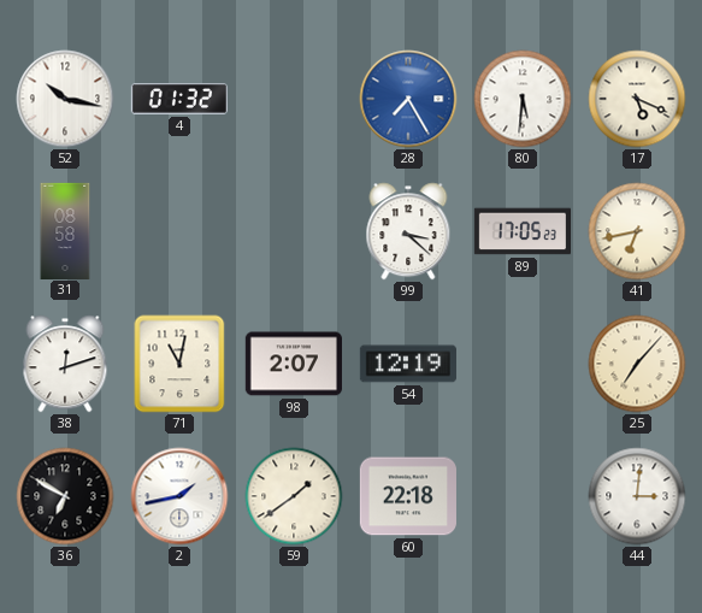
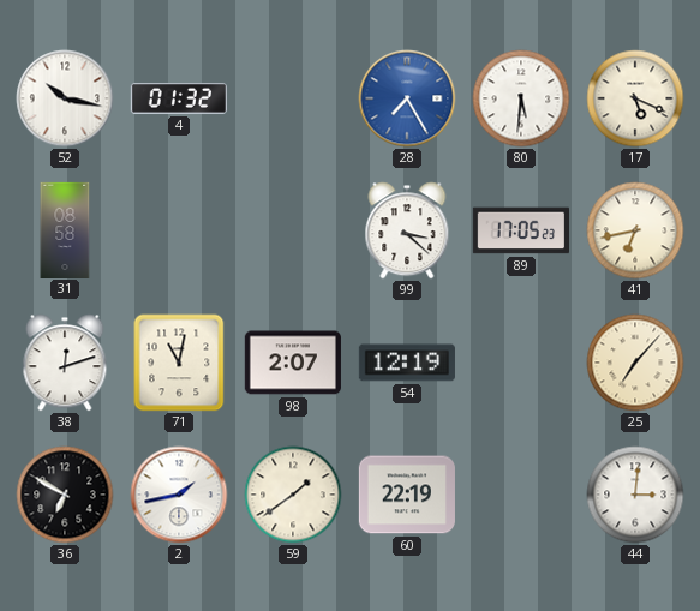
60: 22:18 -> 22:19
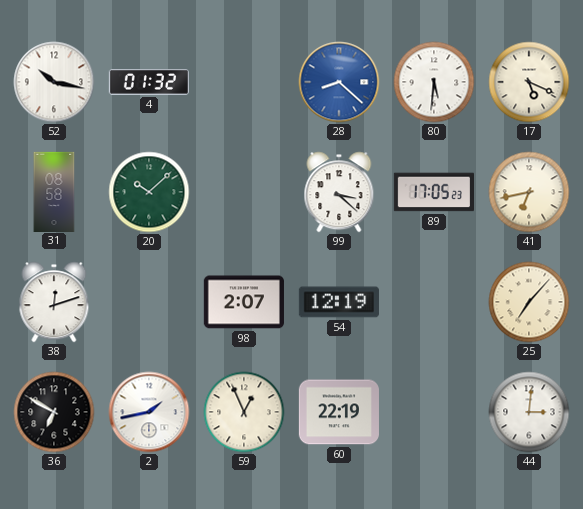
28: 7:25 -> 8:22
20: none -> 10:08
71: 11:02 -> none
59: 1:39 -> 12:56
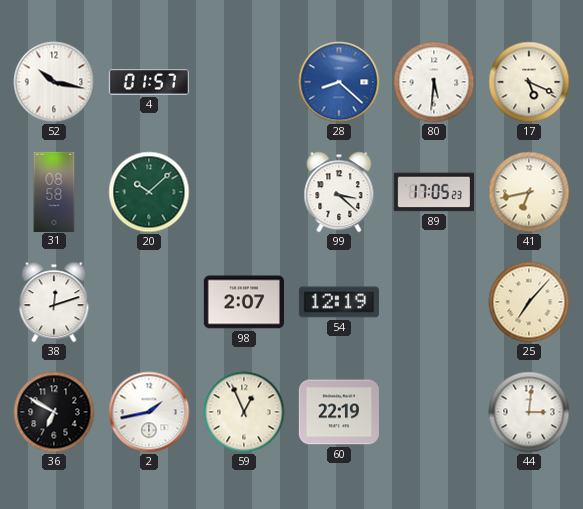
4: 01:32 -> 01:57
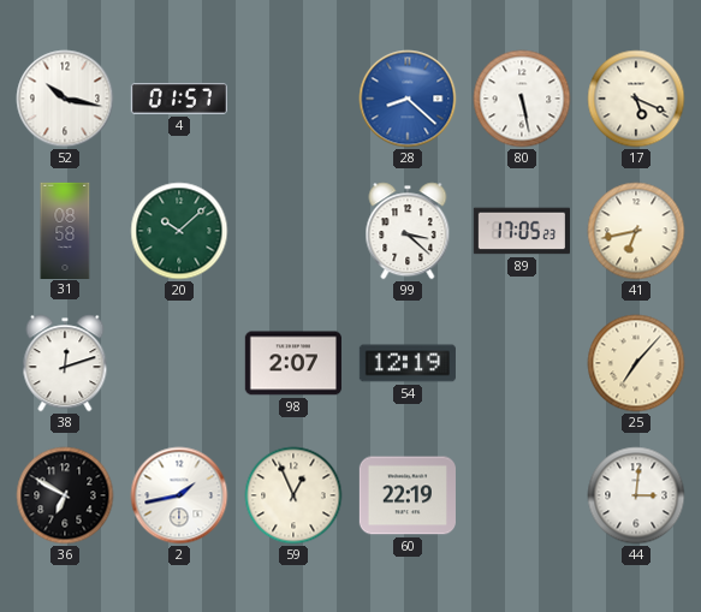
80: 5:31 -> 5:28
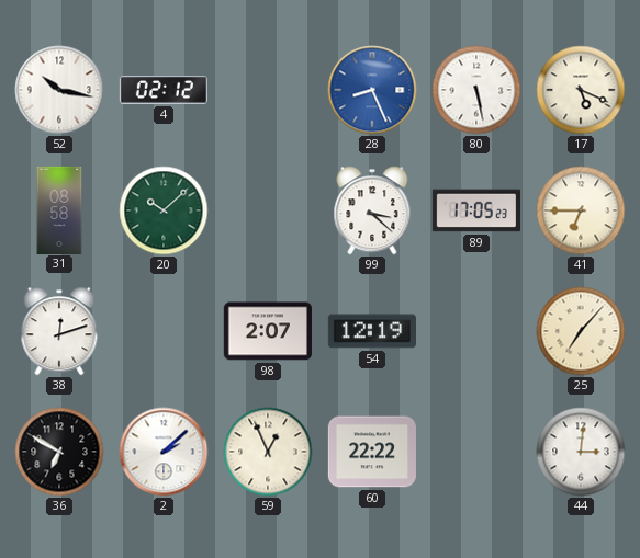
4: 01:57 -> 02:12
28: 8:22 -> 8:26
41: 6:43 -> 6:45
2: 1:43 -> 2:08
60: 22:19 -> 22:22
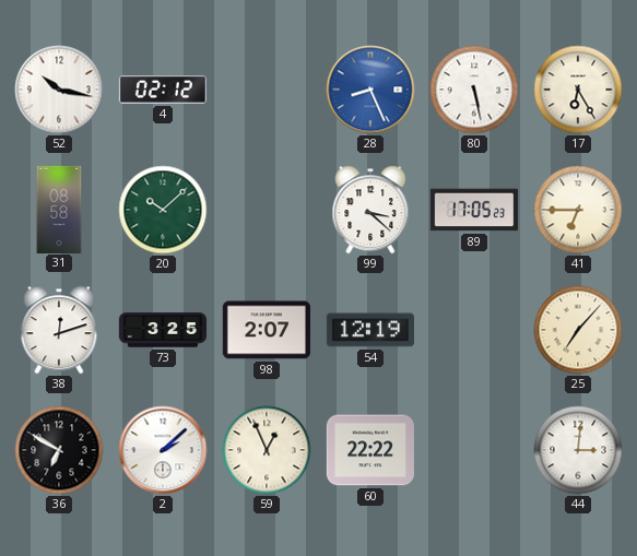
17: 5:19 -> 6:25
73: none -> 3:25
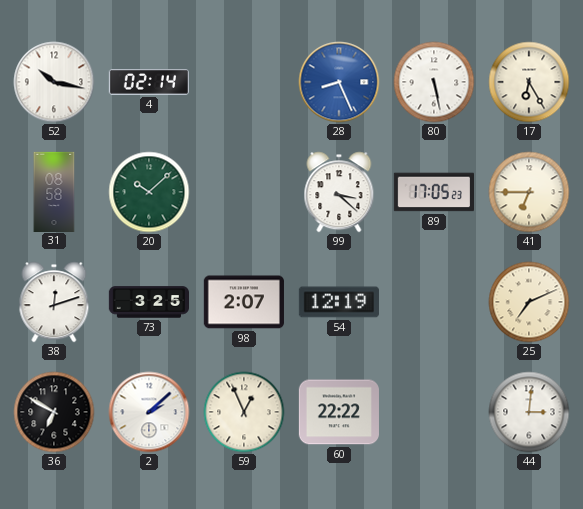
4: 02:12 -> 02:14
25: 7:07 -> 7:11
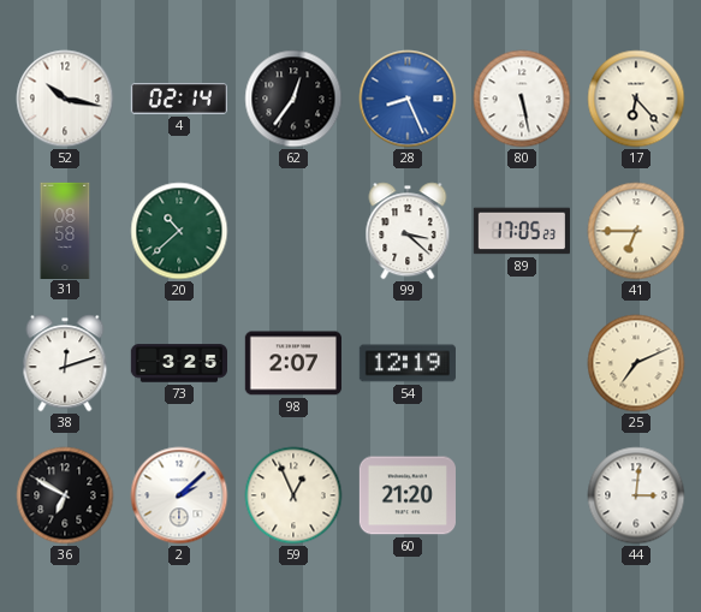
62: none -> 12:36
17: 6:25 -> 6:23
20: 10:08 -> 10:38
60: 22:22 -> 21:20
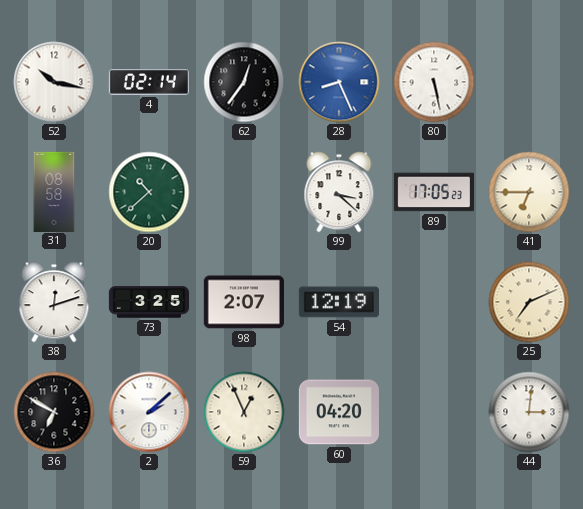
17: 6:23 -> none
60: 21:20 -> 04:20
